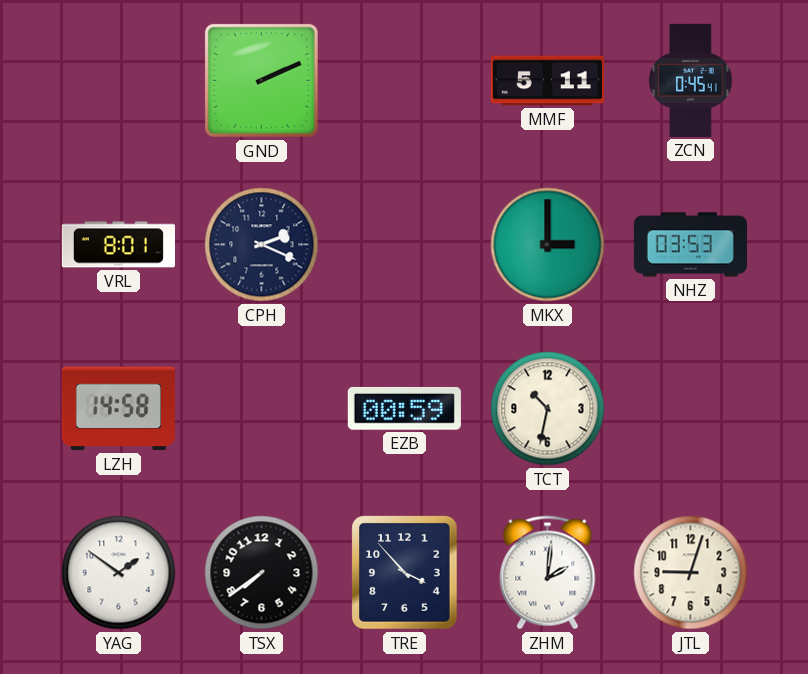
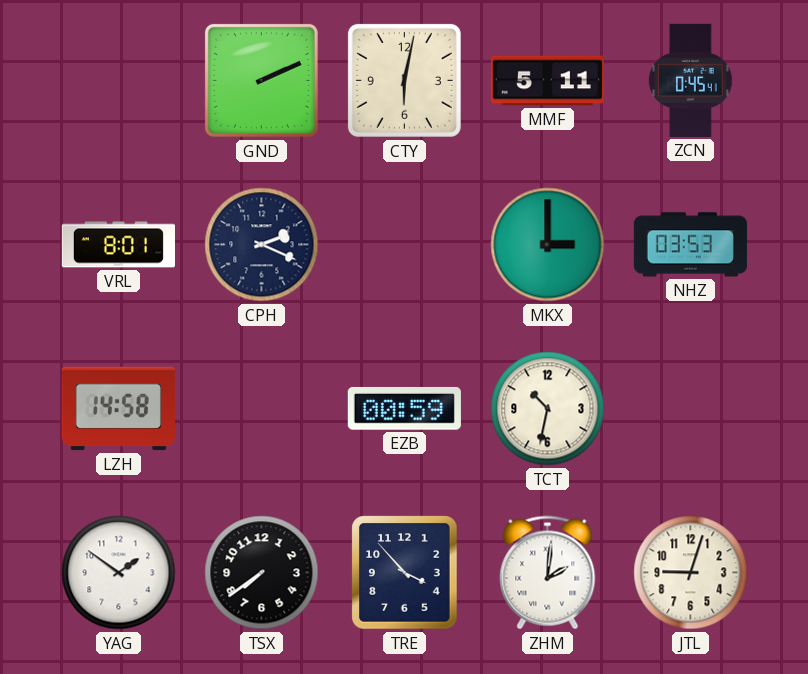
CTY: none -> 6:02
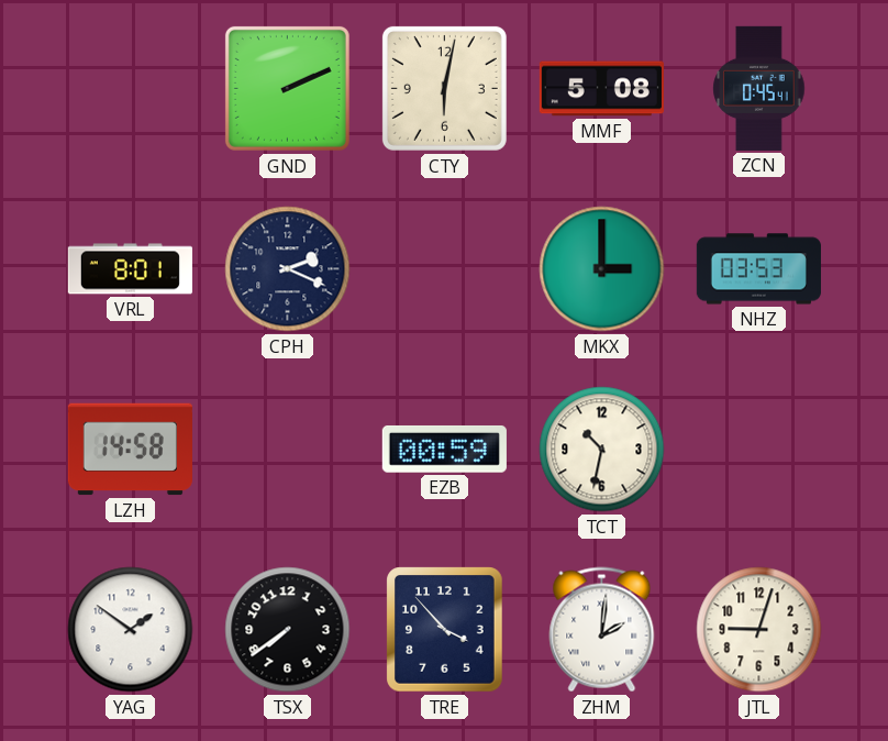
MMF: 5:11 -> 5:08
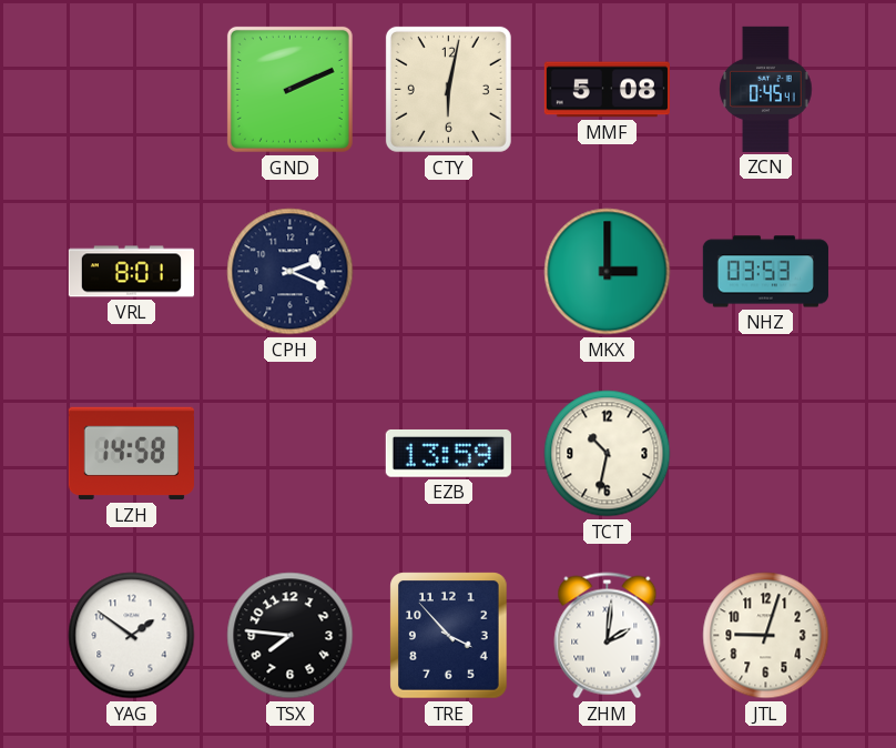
EZB: 00:59 -> 13:59
TSX: 7:39 -> 7:46
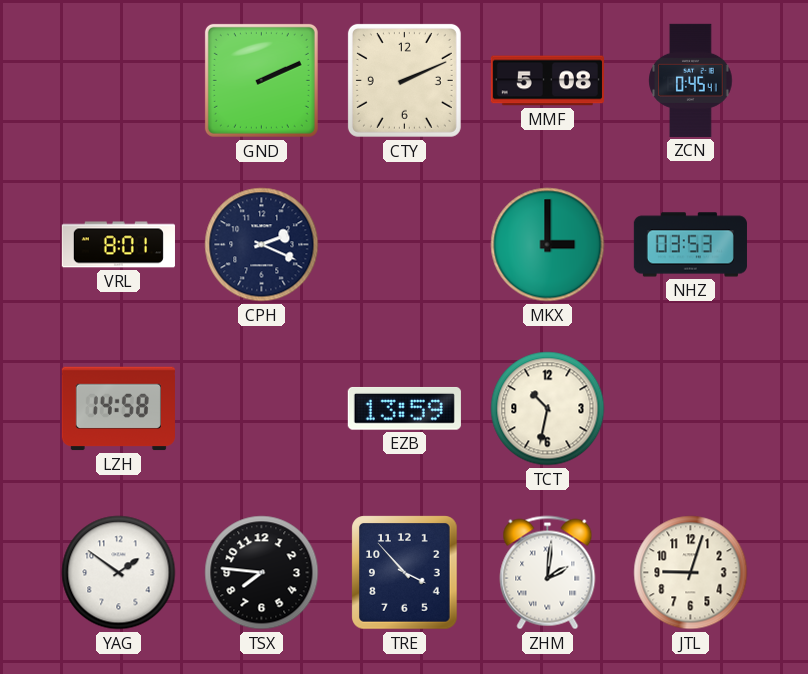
CTY: 6:02 -> 2:11
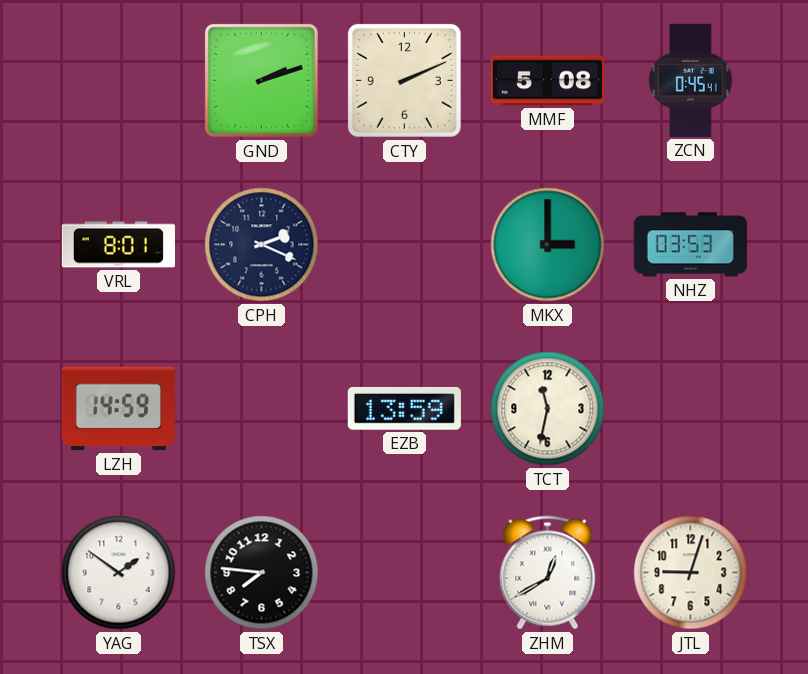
GND: 2:11 -> 2:12
LZH: 14:58 -> 14:59
TCT: 10:32 -> 11:32
TRE: 3:53 -> none
ZHM: 2:01 -> 12:40
